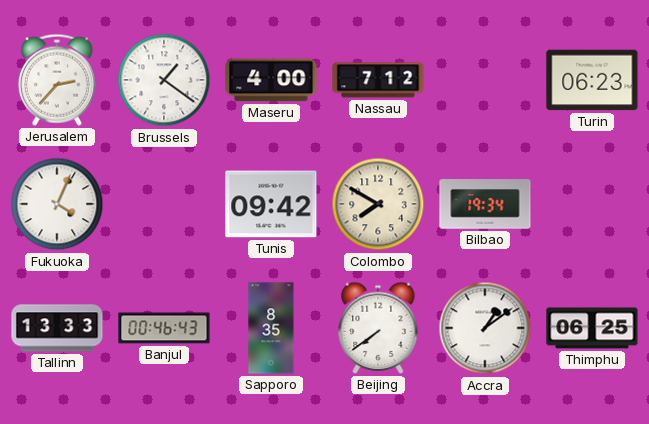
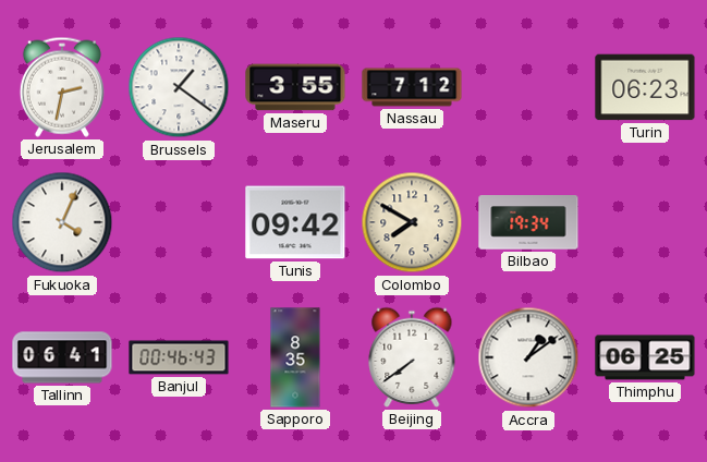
Jerusalem: 2:37 -> 2:32
Maseru: 4:00 -> 3:55
Tallinn: 13:33 -> 06:41
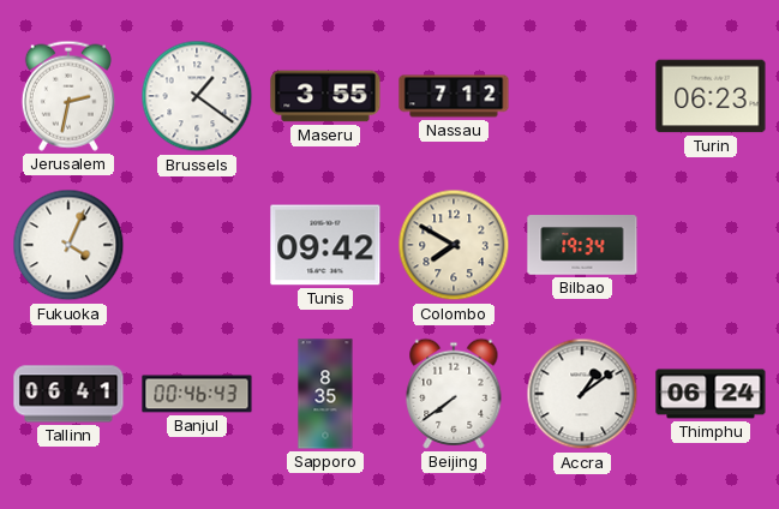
Thimphu: 06:25 -> 06:24
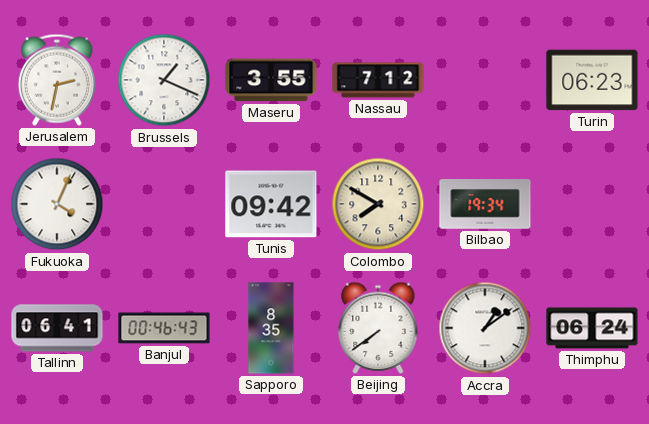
Brussels: 1:21 -> 1:19
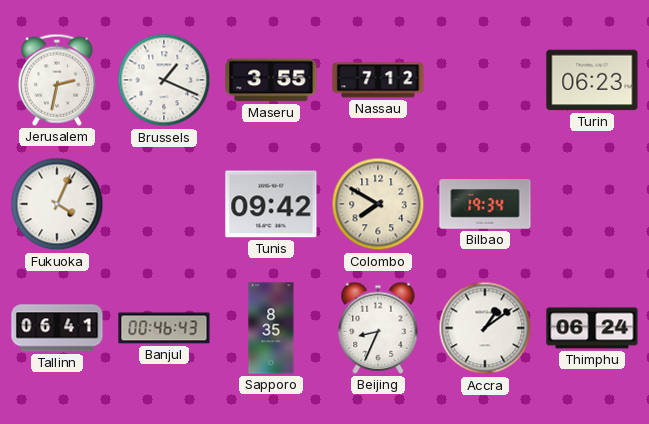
Beijing: 7:39 -> 8:34
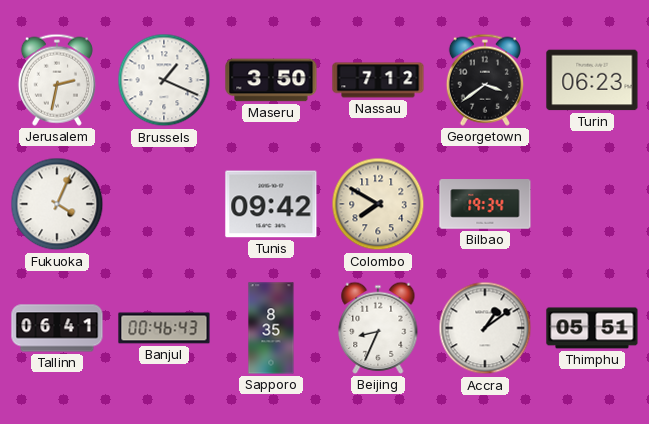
Maseru: 3:55 -> 3:50
Georgetown: none -> 3:39
Thimphu: 06:24 -> 05:51
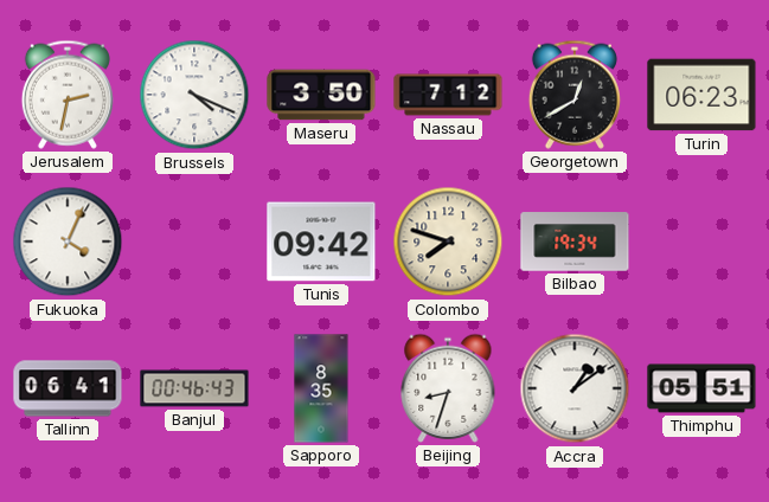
Brussels: 1:19 -> 4:19
Georgetown: 3:39 -> 12:40
Colombo: 7:50 -> 7:48
Beijing: 8:34 -> 8:33
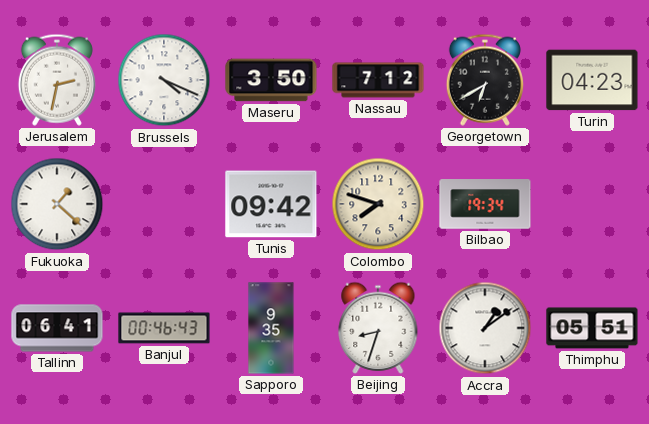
Georgetown: 12:40 -> 6:40
Turin: 06:23 -> 04:23
Fukuoka: 4:04 -> 1:22
Sapporo: 8:35 -> 9:35
